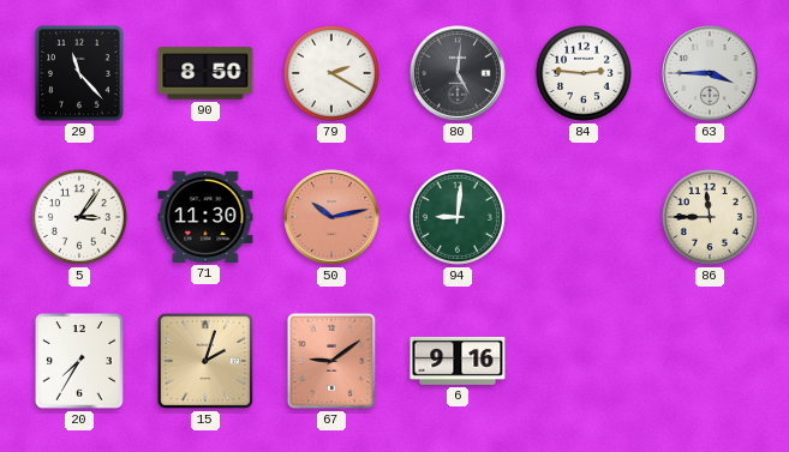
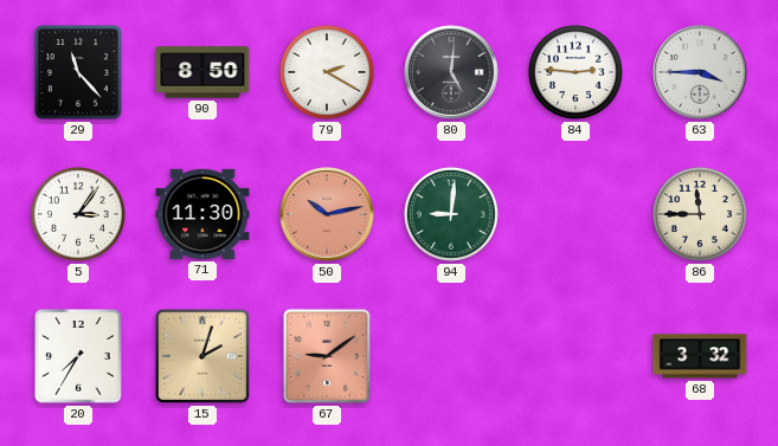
6: 9:16 -> none
68: none -> 3:32
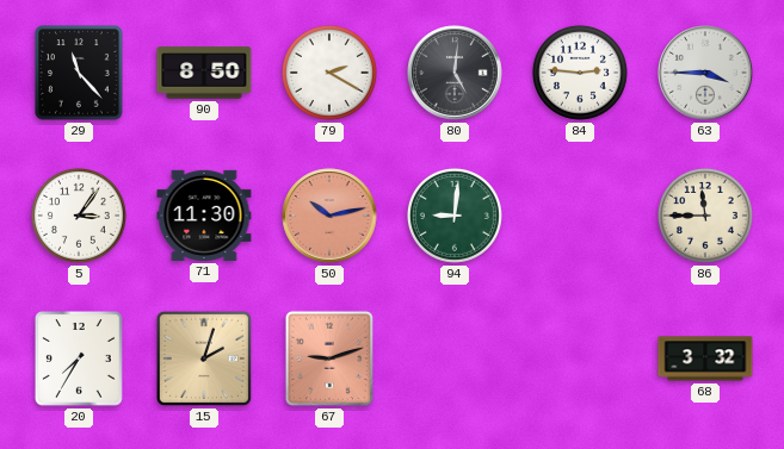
67: 9:09 -> 9:12
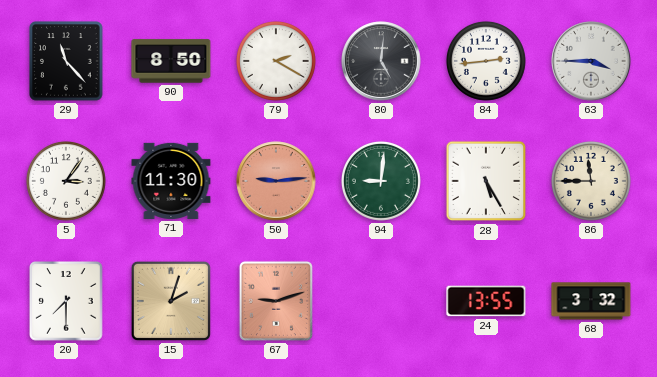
84: 2:46 -> 2:44
50: 10:13 -> 9:14
28: none -> 5:25
20: 7:35 -> 7:30
24: none -> 13:55
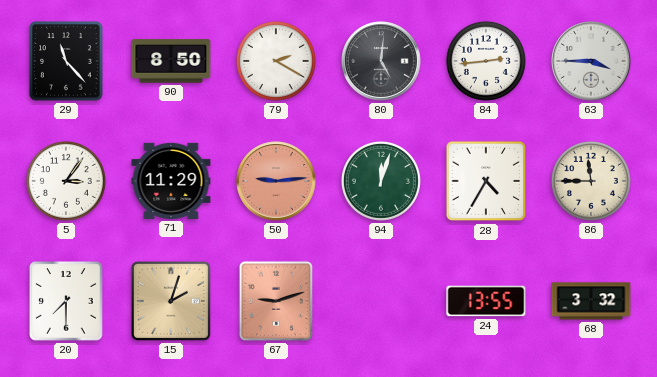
71: 11:30 -> 11:29
94: 9:01 -> 12:03
28: 5:25 -> 4:35
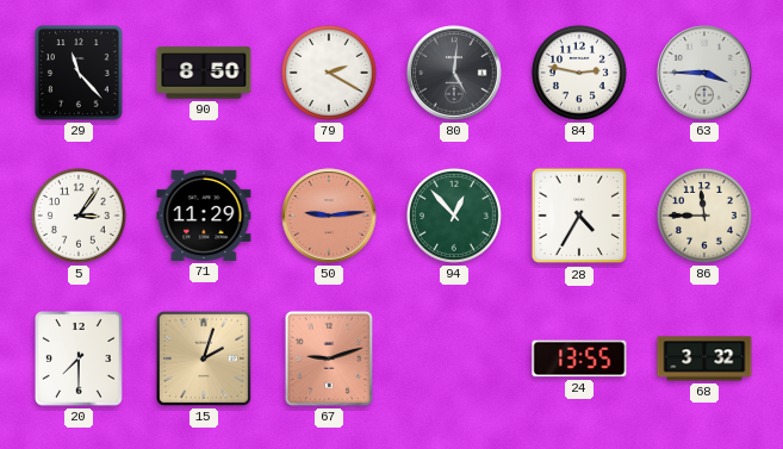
84: 2:44 -> 2:47
94: 12:03 -> 12:53
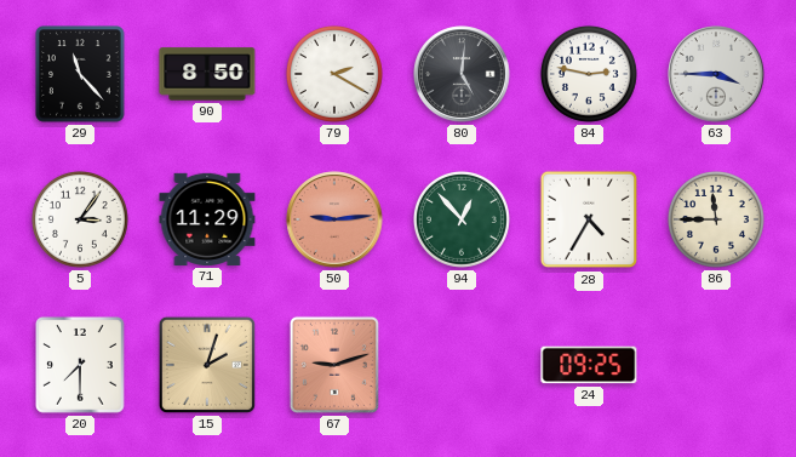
24: 13:55 -> 09:25
68: 3:32 -> none
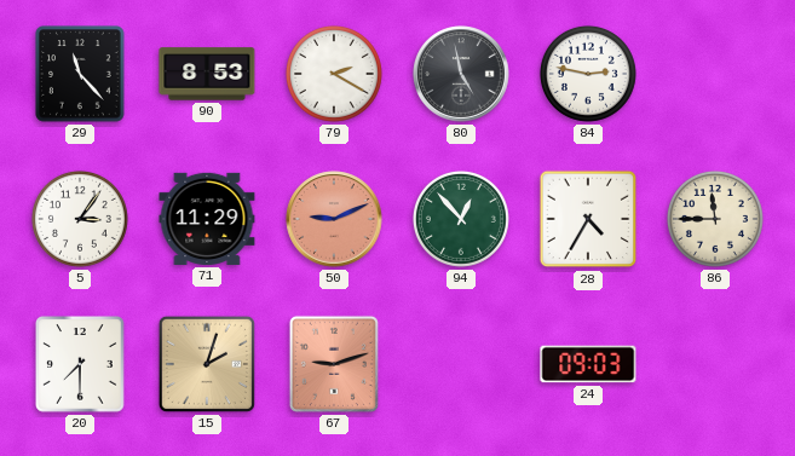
90: 8:50 -> 8:53
80: 5:01 -> 4:58
63: 3:45 -> none
50: 9:14 -> 9:11
24: 09:25 -> 09:03
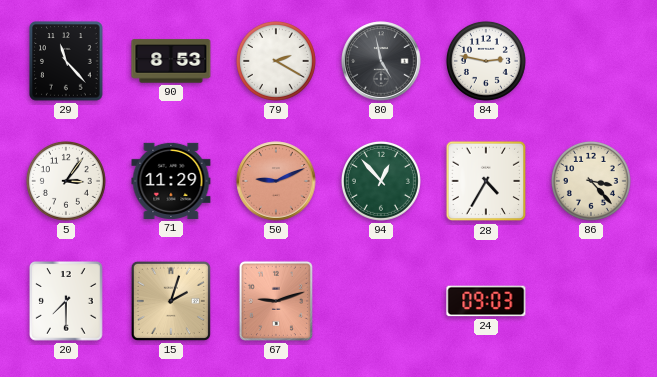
86: 11:45 -> 3:23
